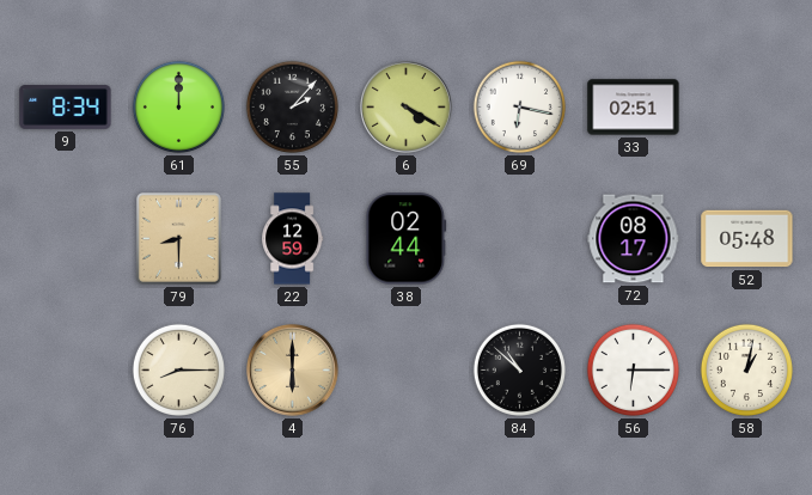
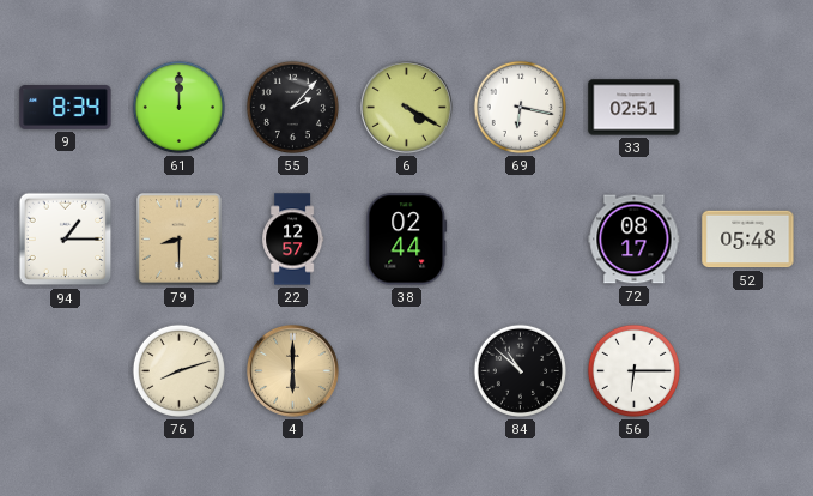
94: none -> 1:15
22: 12:59 -> 12:57
76: 8:15 -> 8:12
58: 1:02 -> none
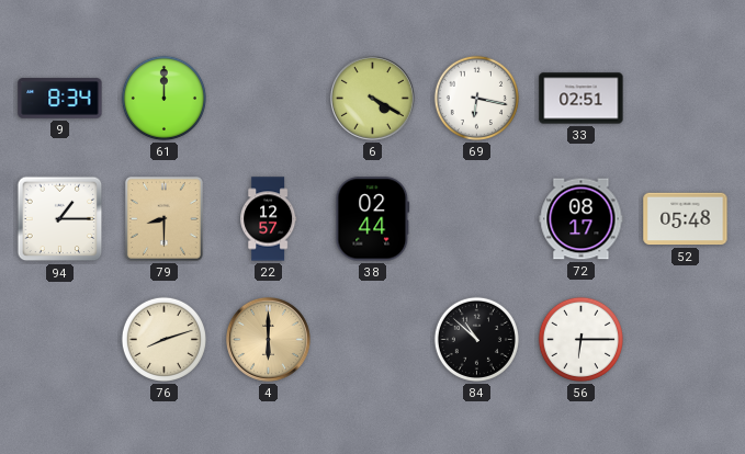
55: 2:07 -> none
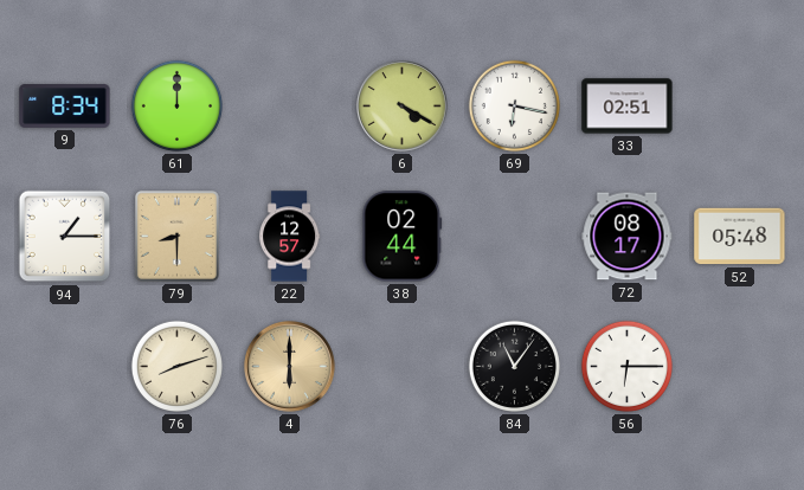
84: 10:52 -> 11:06
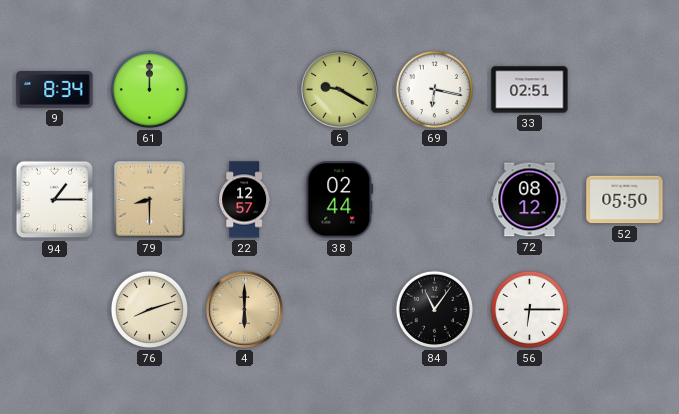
6: 4:20 -> 9:20
72: 08:17 -> 08:12
52: 05:48 -> 05:50
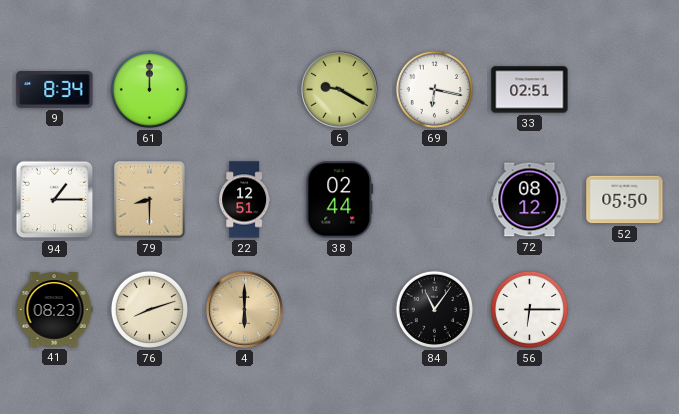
22: 12:57 -> 12:51
41: none -> 08:23
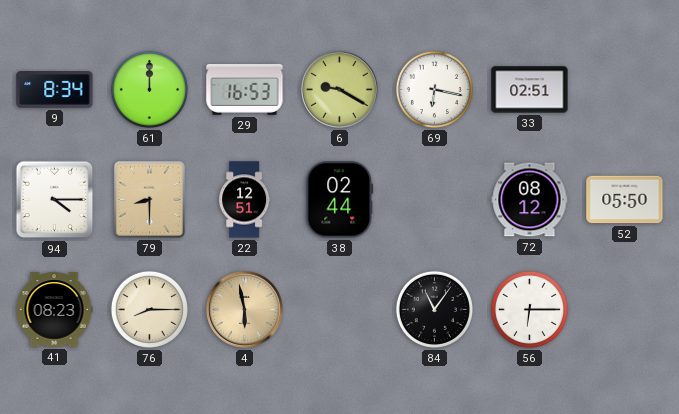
29: none -> 16:53
94: 1:15 -> 4:15
76: 8:12 -> 8:15
4: 6:00 -> 5:58
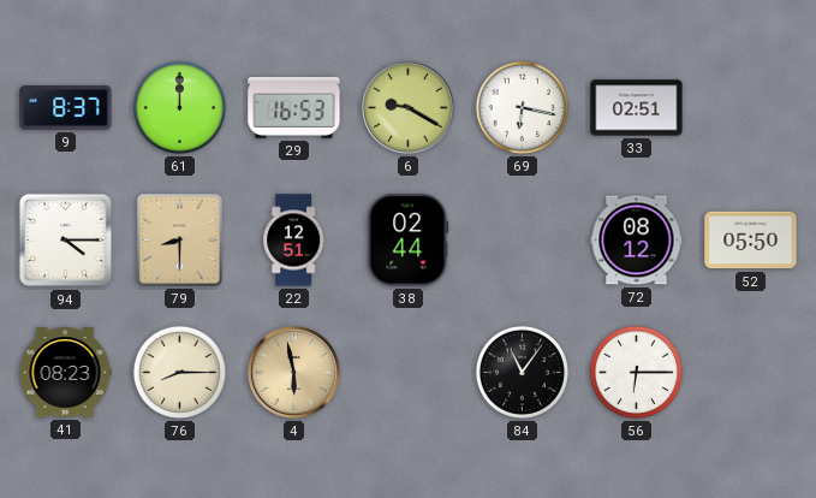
9: 8:34 -> 8:37
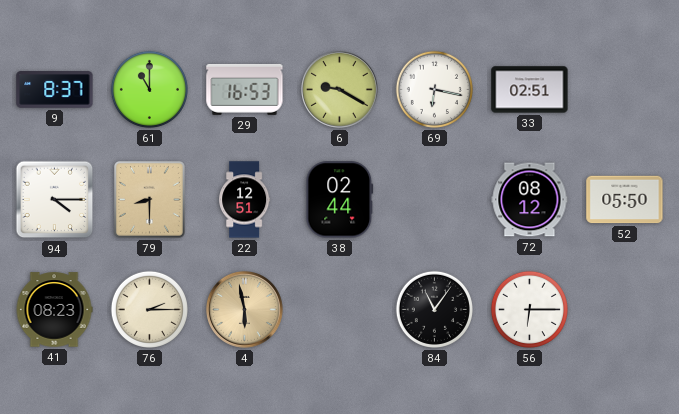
61: 12:00 -> 11:00
76: 8:15 -> 2:15
